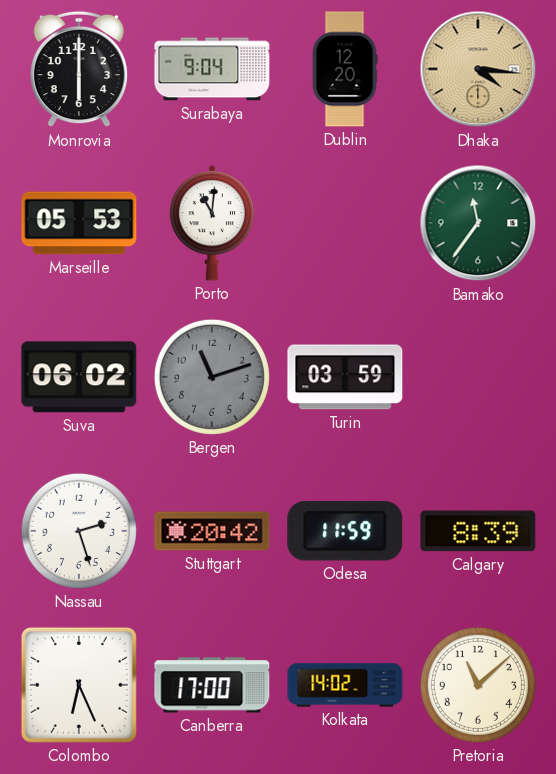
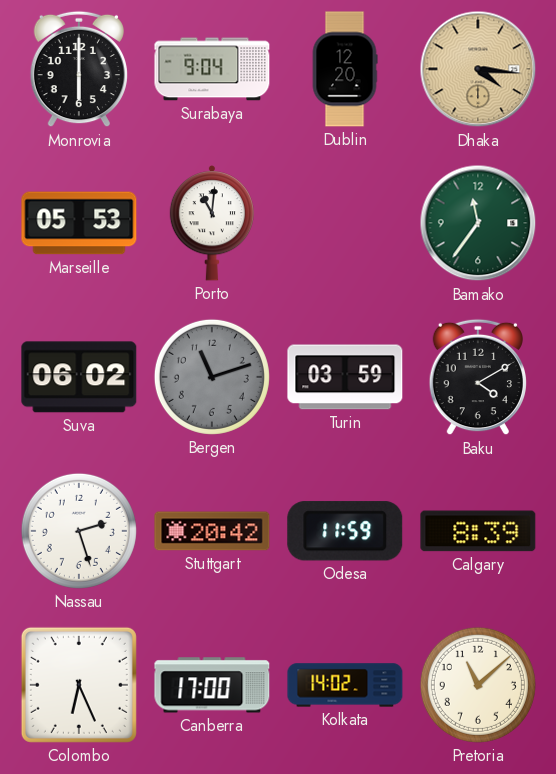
Baku: none -> 4:10
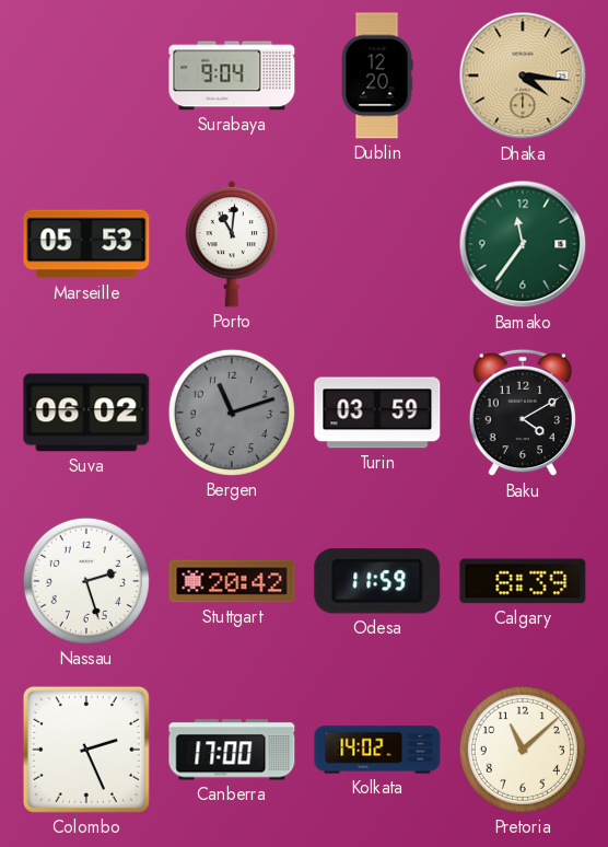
Monrovia: 6:00 -> none
Colombo: 6:26 -> 2:26
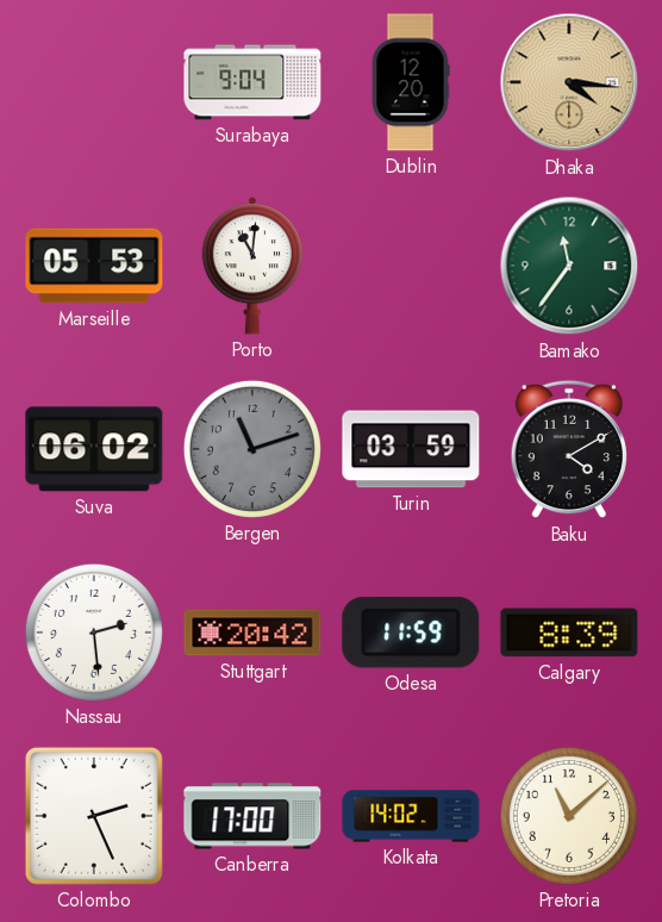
Nassau: 2:27 -> 2:29
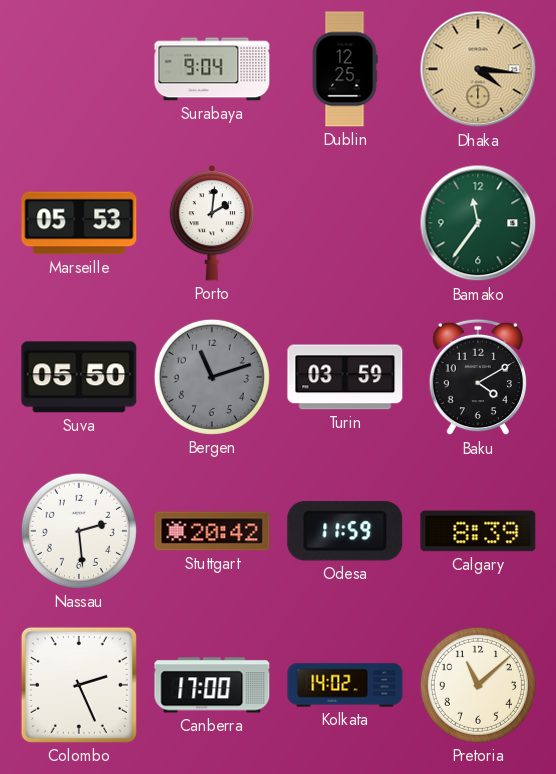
Dublin: 12:20 -> 12:25
Porto: 11:01 -> 2:01
Suva: 06:02 -> 05:50
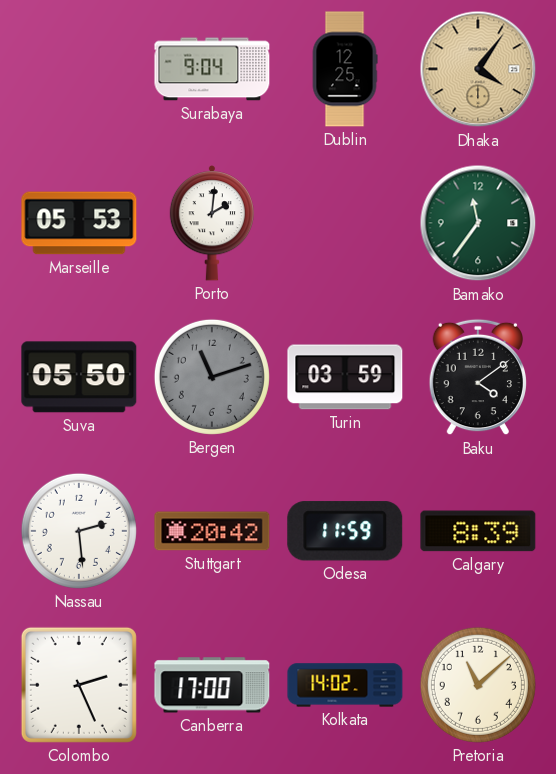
Dhaka: 4:16 -> 4:06
Baku: 4:10 -> 4:09
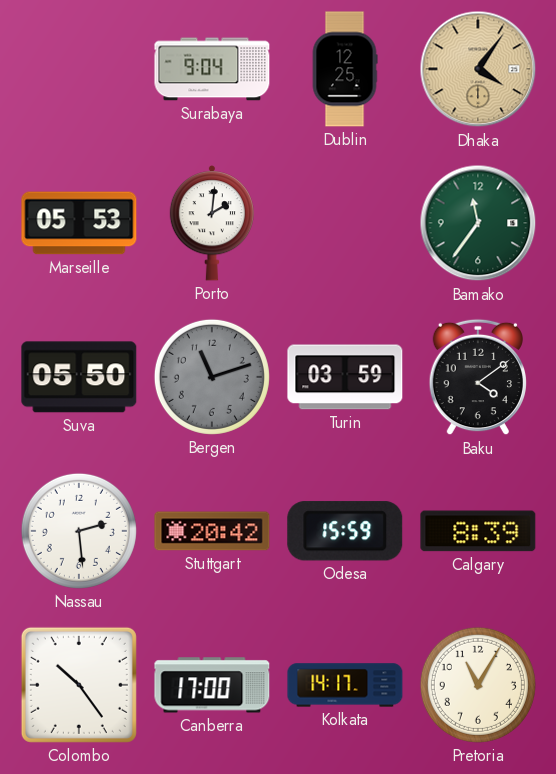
Odesa: 11:59 -> 15:59
Colombo: 2:26 -> 10:24
Kolkata: 14:02 -> 14:17
Pretoria: 11:08 -> 11:05
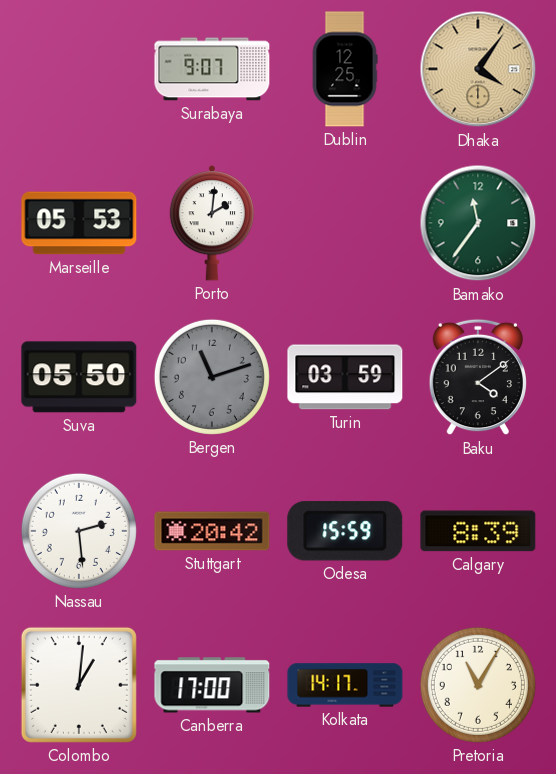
Surabaya: 9:04 -> 9:07
Colombo: 10:24 -> 1:01
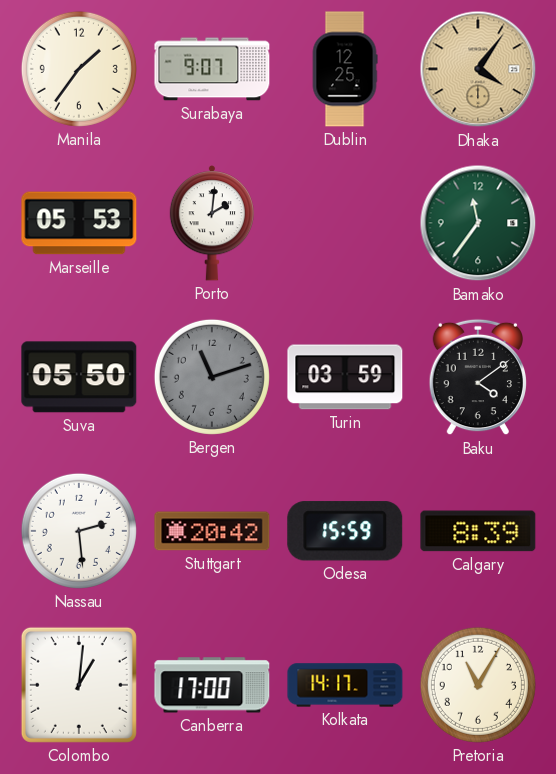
Manila: none -> 1:36
